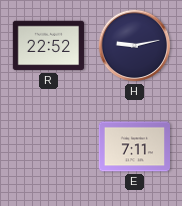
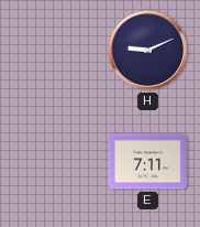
R: 22:52 -> none
H: 9:13 -> 9:11
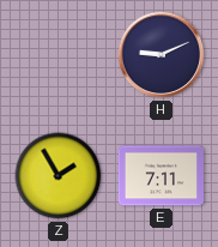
Z: none -> 1:55
